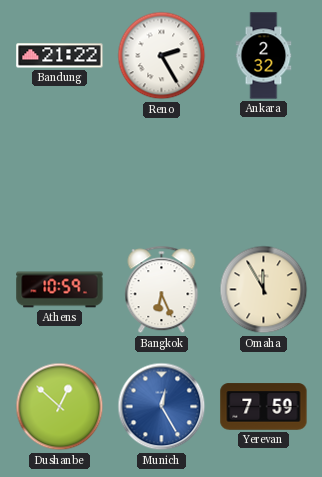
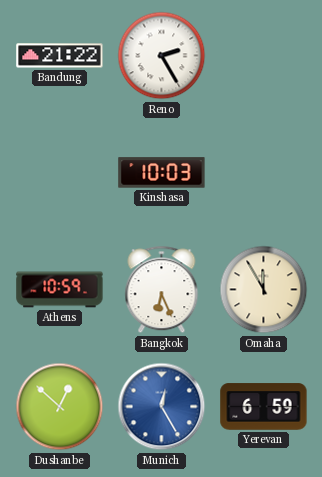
Ankara: 2:32 -> none
Kinshasa: none -> 10:03
Yerevan: 7:59 -> 6:59
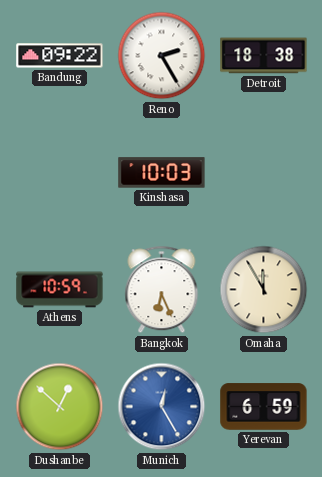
Bandung: 21:22 -> 09:22
Detroit: none -> 18:38
